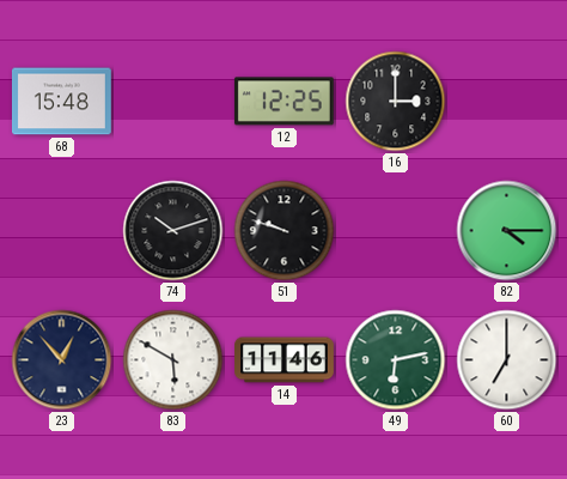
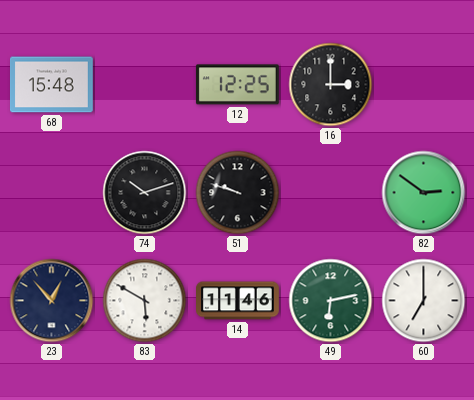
82: 4:15 -> 2:51
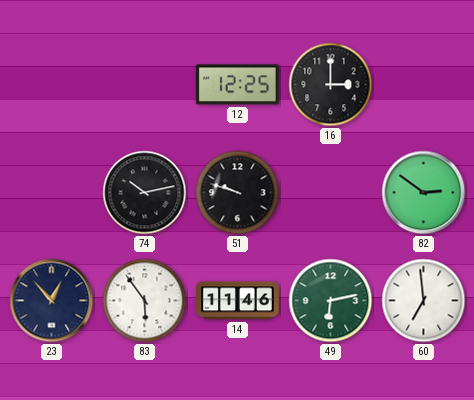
68: 15:48 -> none
74: 10:12 -> 10:13
83: 5:50 -> 5:54
60: 7:00 -> 6:59
